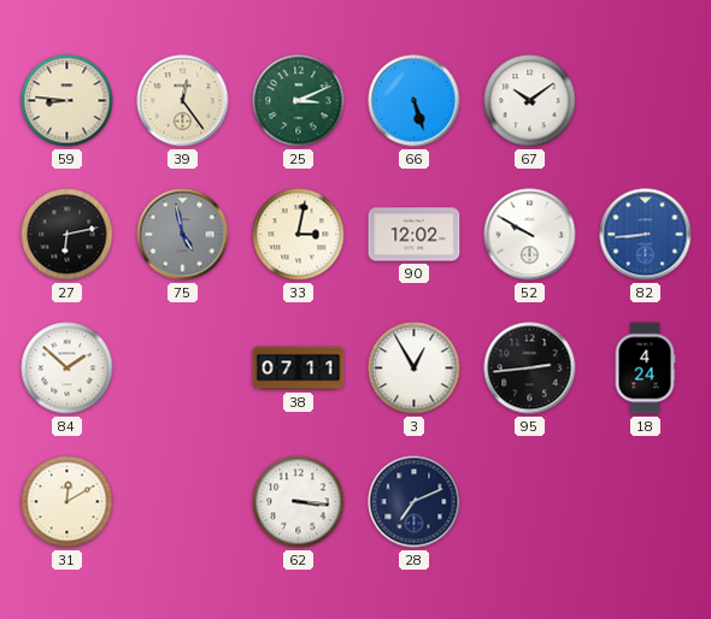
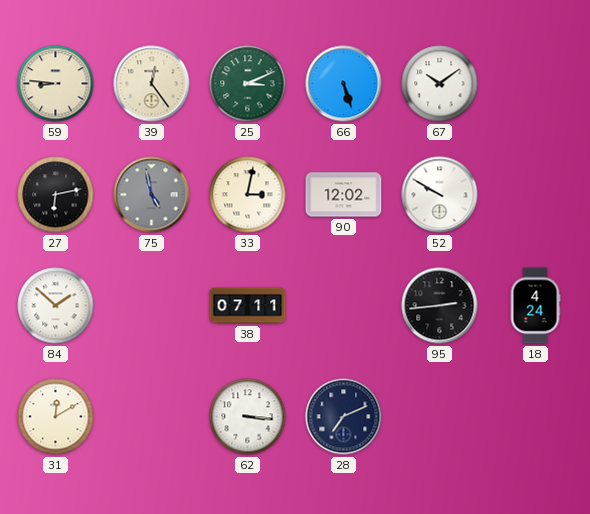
82: 8:44 -> none
3: 12:55 -> none
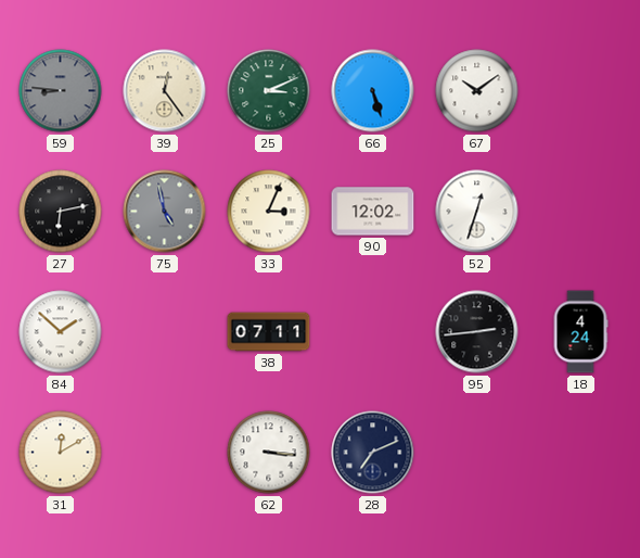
59 dial: cream -> grey
33: 3:02 -> 3:04
52: 9:50 -> 12:33
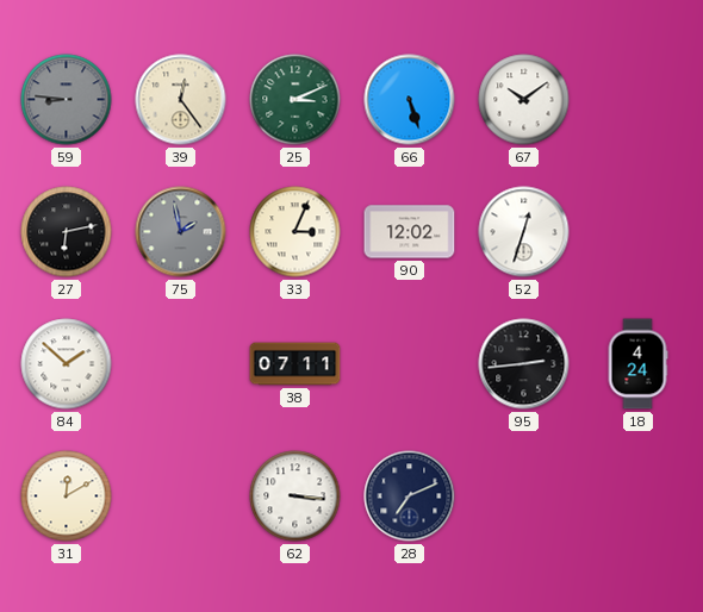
75: 4:58 -> 1:58
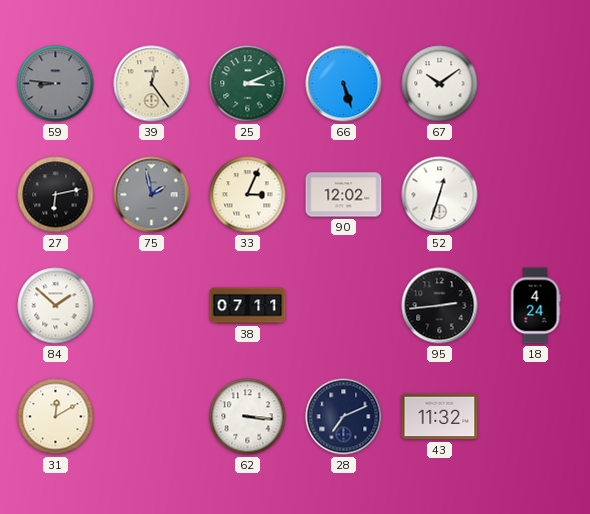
43: none -> 11:32
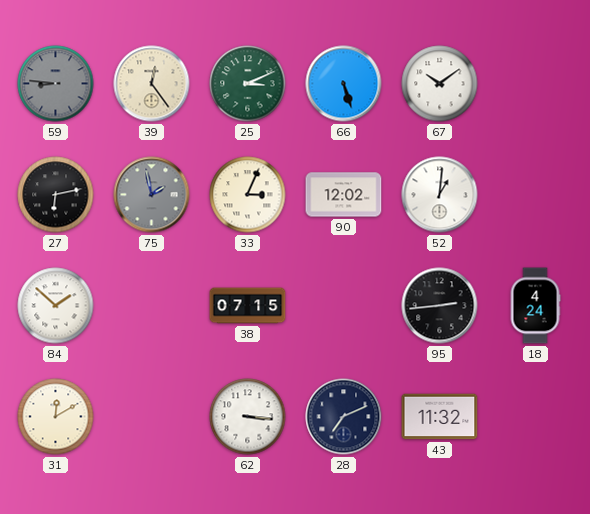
52: 12:33 -> 1:01
38: 07:11 -> 07:15
